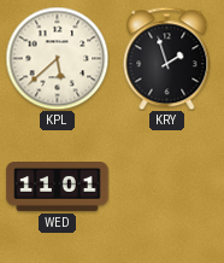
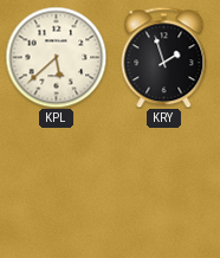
WED: 11:01 -> none
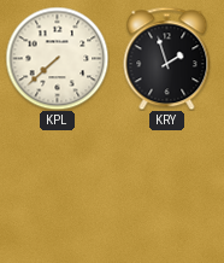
KPL: 5:38 -> 7:38
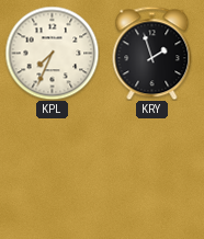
KPL: 7:38 -> 7:34
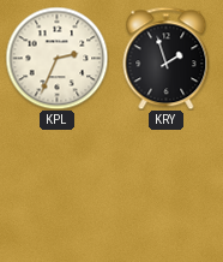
KPL: 7:34 -> 2:34
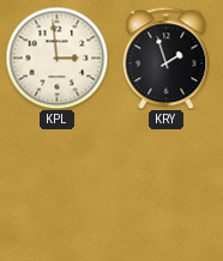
KPL: 2:34 -> 2:59
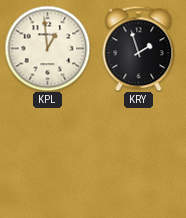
KPL: 2:59 -> 12:59
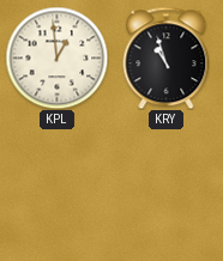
KRY: 1:57 -> 10:57
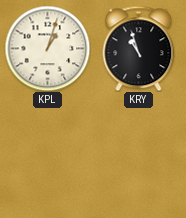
KPL: 12:59 -> 1:03
